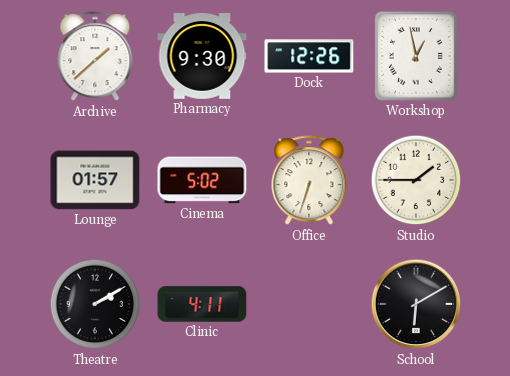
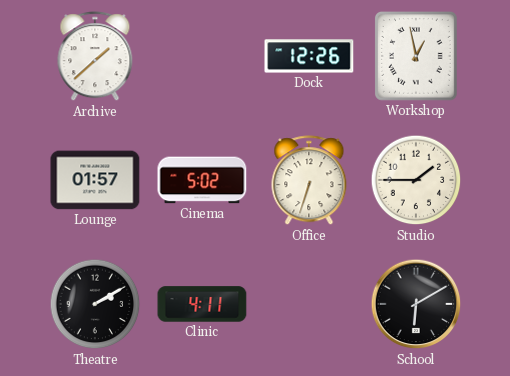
Pharmacy: 9:30 -> none
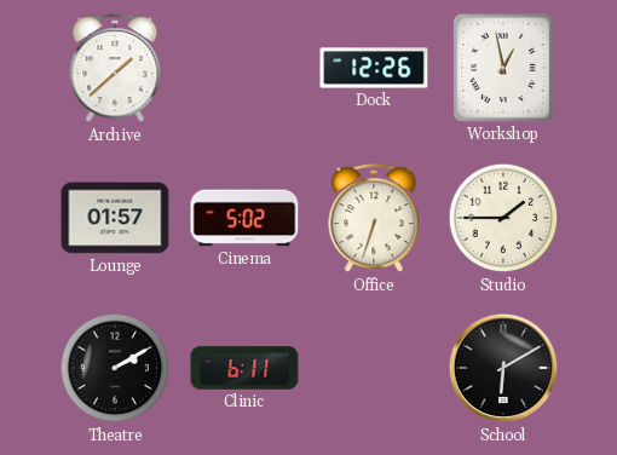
Clinic: 4:11 -> 6:11
